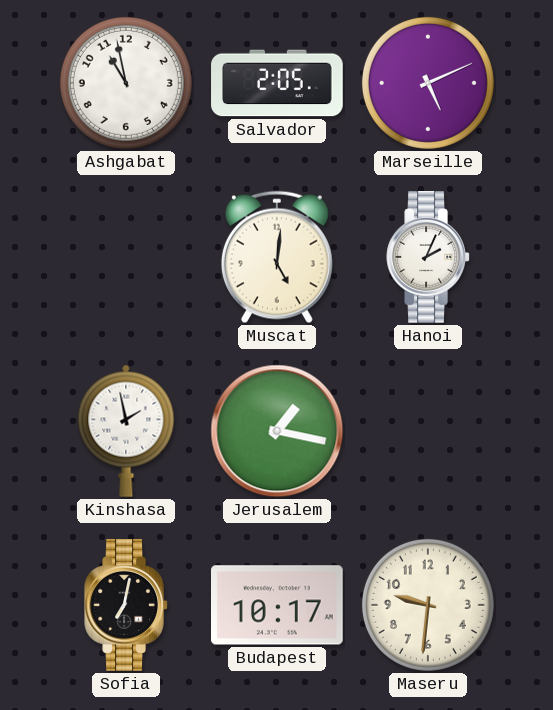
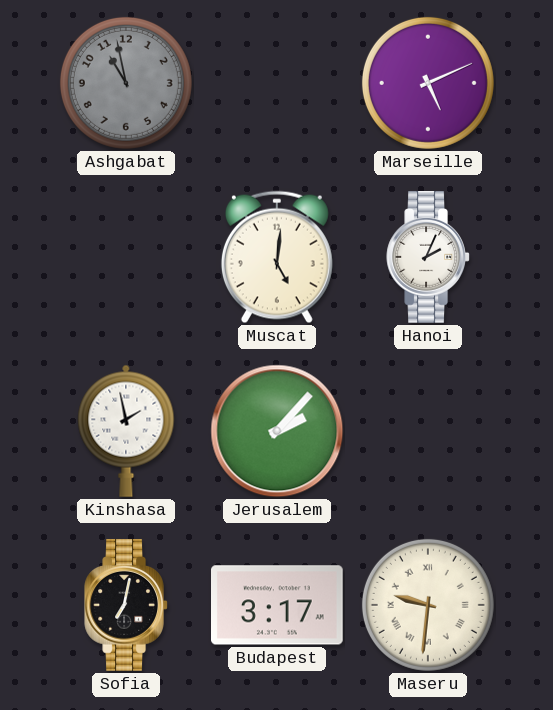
Ashgabat dial: white -> grey
Salvador: 2:05 -> none
Jerusalem: 1:17 -> 2:07
Budapest: 10:17 -> 3:17
Maseru numerals: Arabic -> Roman
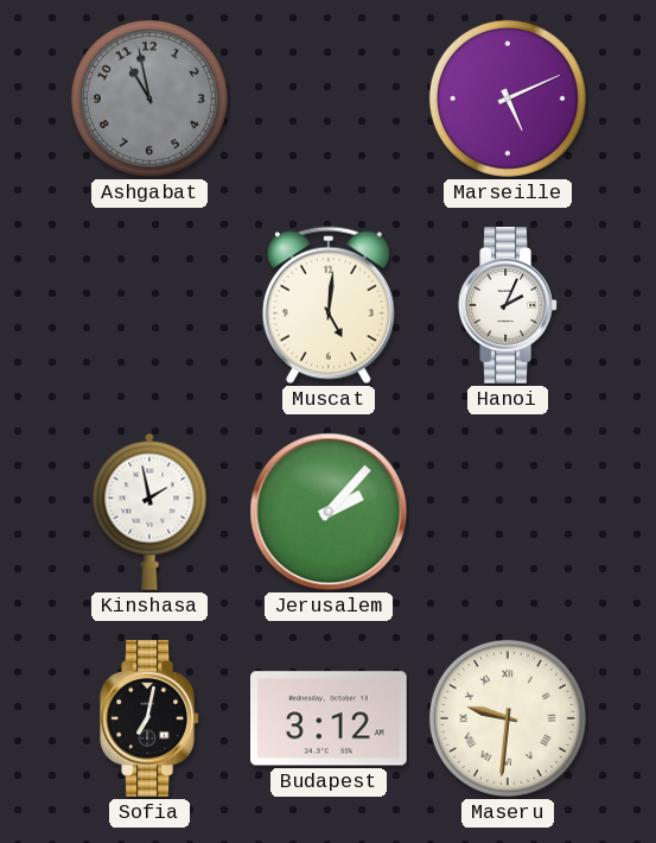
Budapest: 3:17 -> 3:12
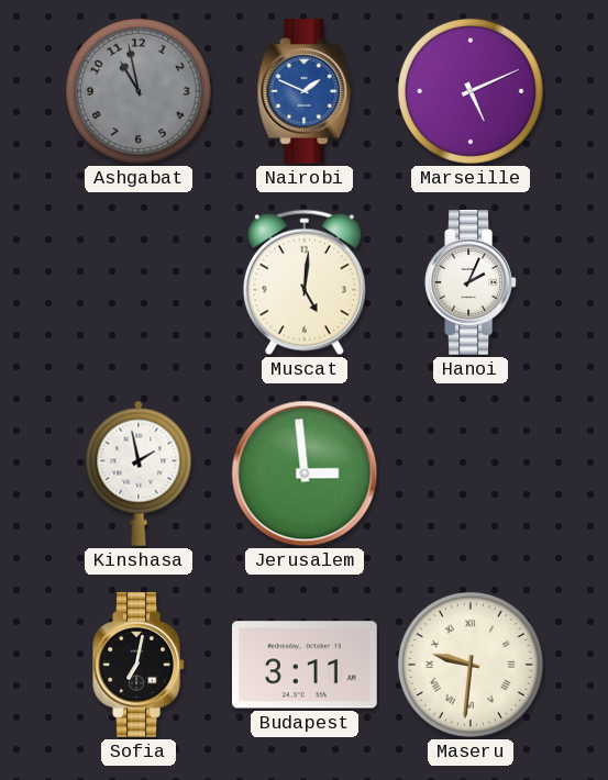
Nairobi: none -> 1:49
Jerusalem: 2:07 -> 2:59
Budapest: 3:12 -> 3:11
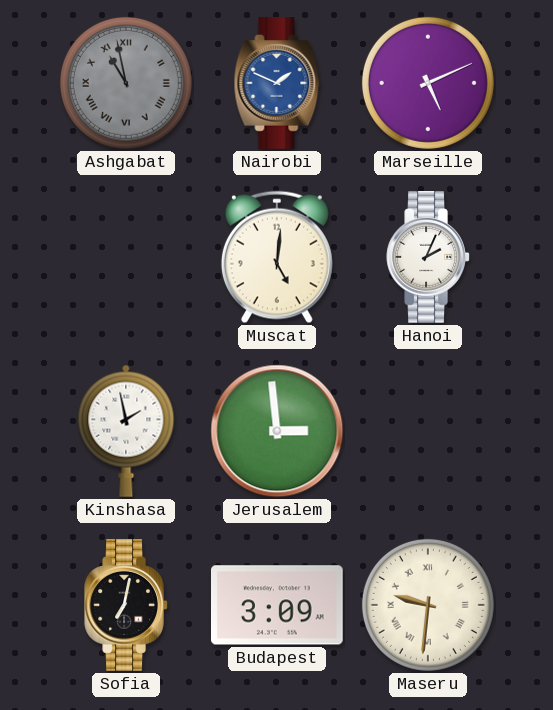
Ashgabat numerals: Arabic -> Roman
Budapest: 3:11 -> 3:09
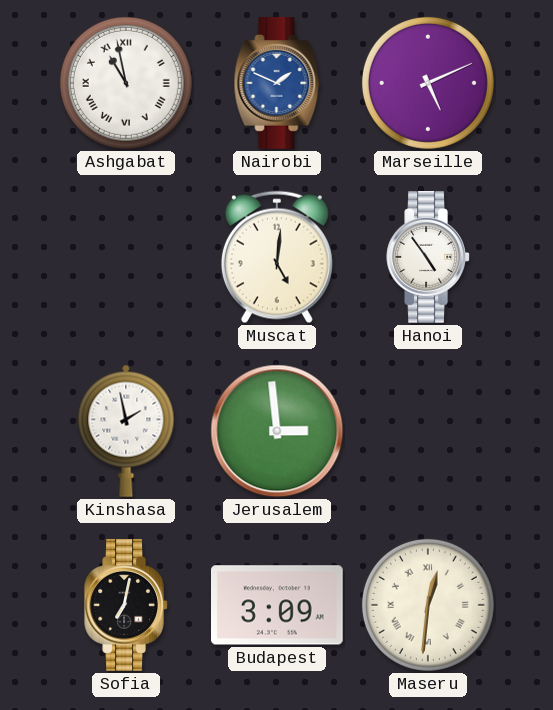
Ashgabat dial: grey -> white
Hanoi: 2:04 -> 4:54
Maseru: 9:31 -> 12:31
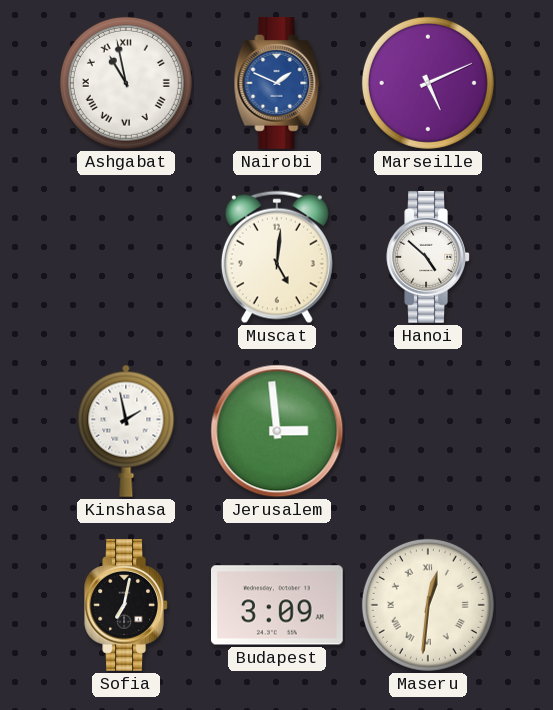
Hanoi: 4:54 -> 4:52
